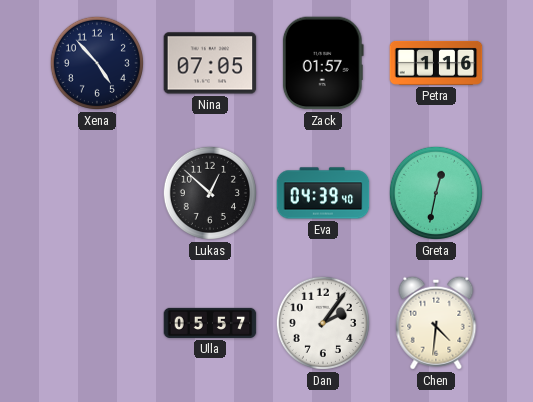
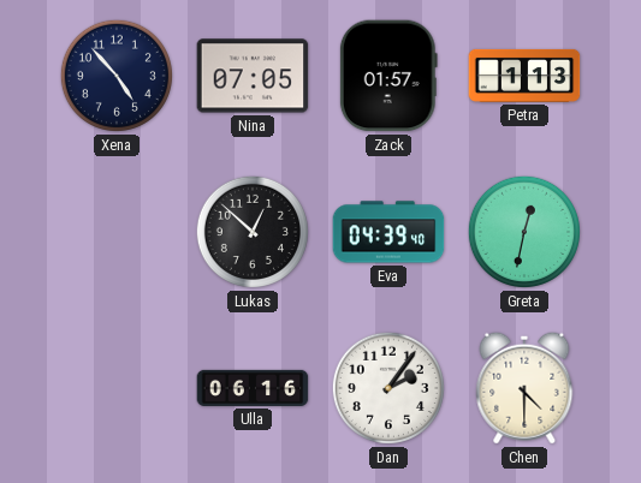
Petra: 1:16 -> 1:13
Ulla: 05:57 -> 06:16
Chen: 4:31 -> 4:30
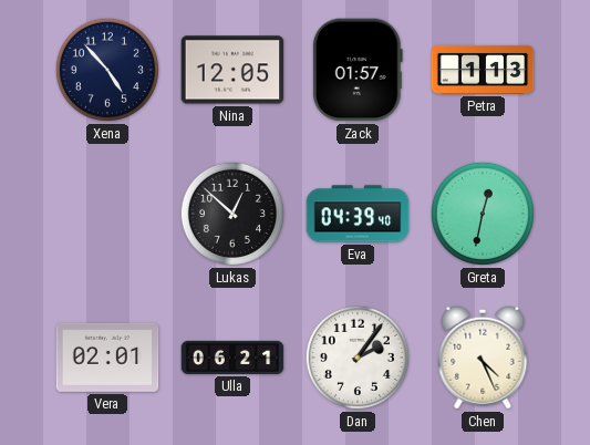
Nina: 07:05 -> 12:05
Vera: none -> 02:01
Ulla: 06:16 -> 06:21
Chen: 4:30 -> 4:26
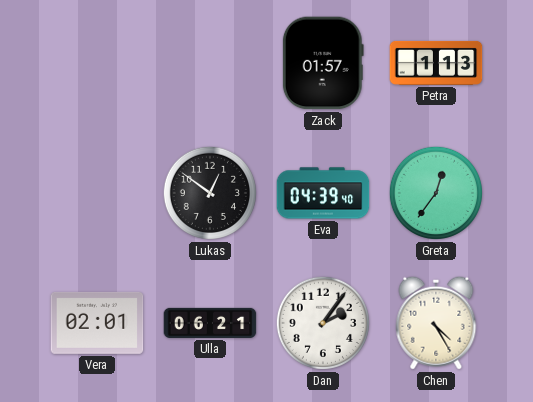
Xena: 4:53 -> none
Nina: 12:05 -> none
Lukas: 12:52 -> 12:51
Greta: 12:32 -> 12:36
Chen: 4:26 -> 4:25
